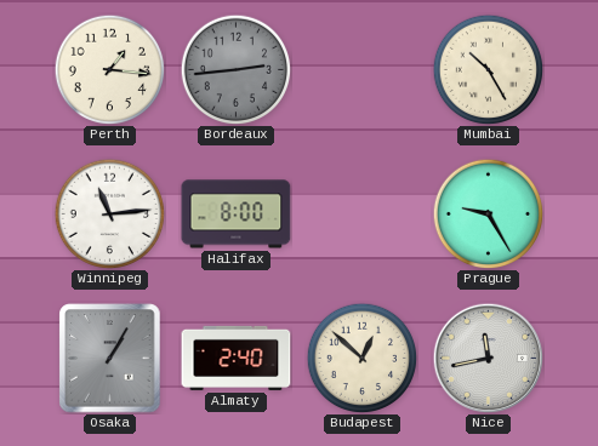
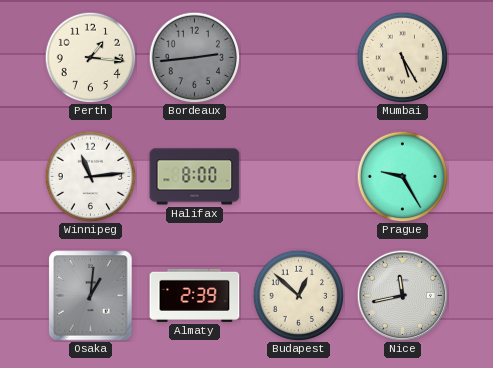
Mumbai: 10:25 -> 5:25
Osaka: 1:05 -> 1:01
Almaty: 2:40 -> 2:39
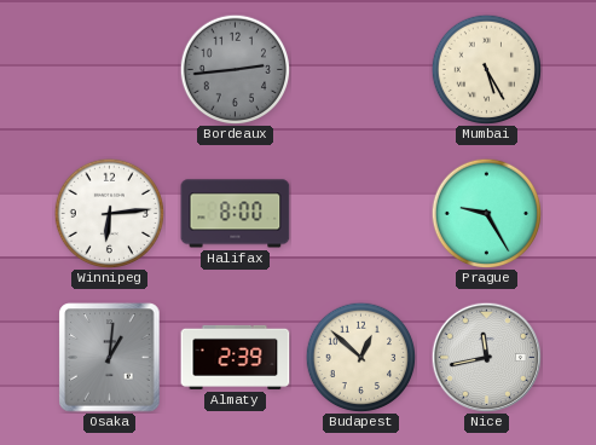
Perth: 1:16 -> none
Winnipeg: 11:14 -> 6:14
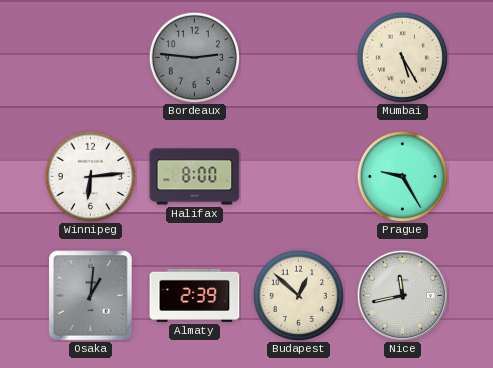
Bordeaux: 2:44 -> 2:46
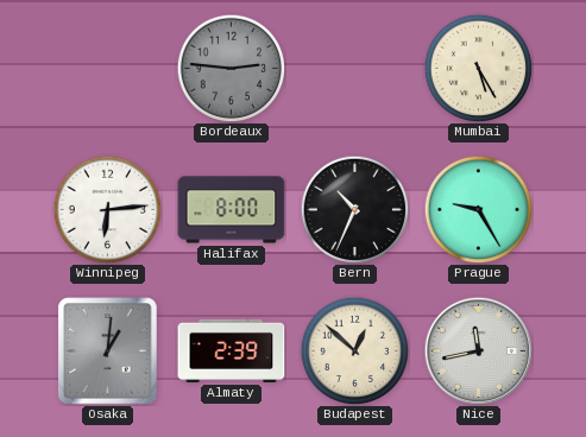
Bern: none -> 10:34
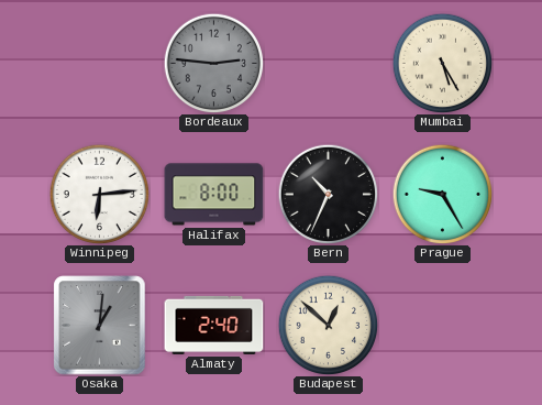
Almaty: 2:39 -> 2:40
Nice: 11:43 -> none
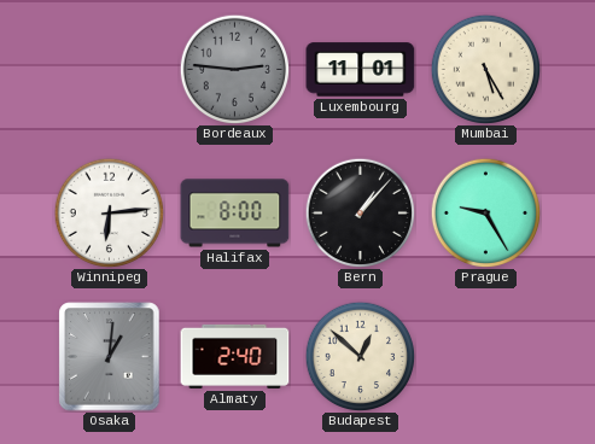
Luxembourg: none -> 11:01
Bern: 10:34 -> 1:07
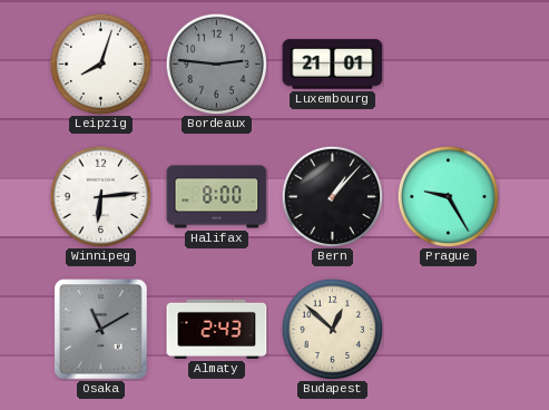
Leipzig: none -> 8:03
Luxembourg: 11:01 -> 21:01
Mumbai: 5:25 -> none
Osaka: 1:01 -> 11:10
Almaty: 2:40 -> 2:43
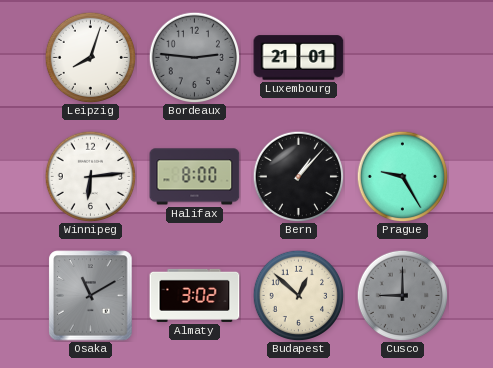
Almaty: 2:43 -> 3:02
Cusco: none -> 9:00
